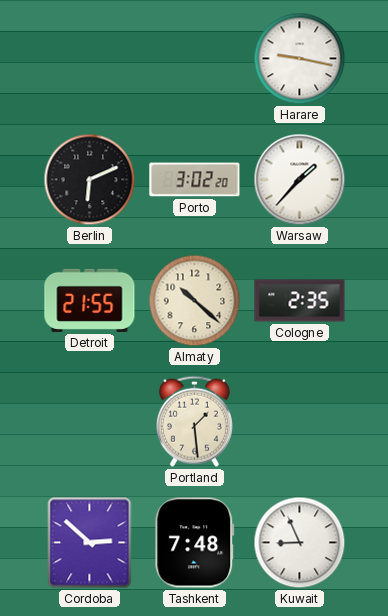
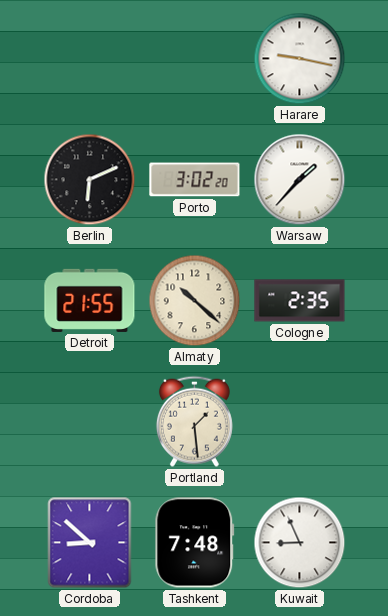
Cordoba: 2:52 -> 8:52
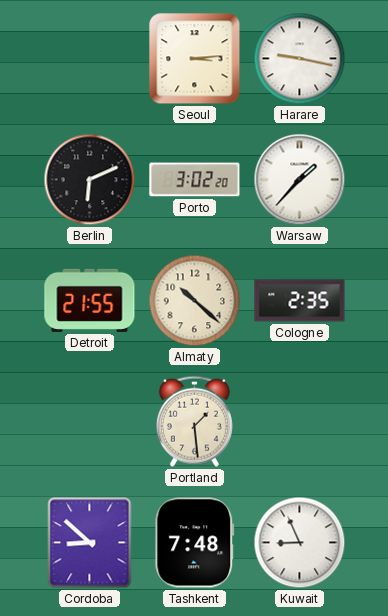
Seoul: none -> 3:14
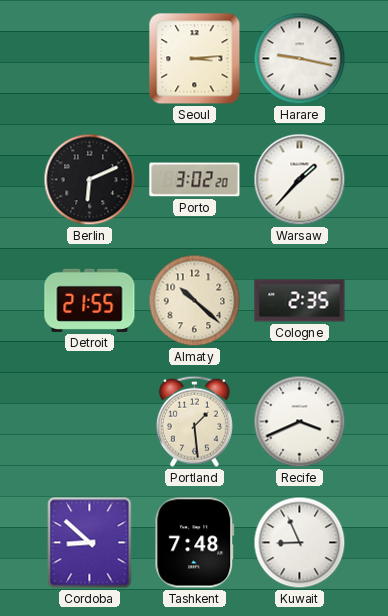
Recife: none -> 3:41
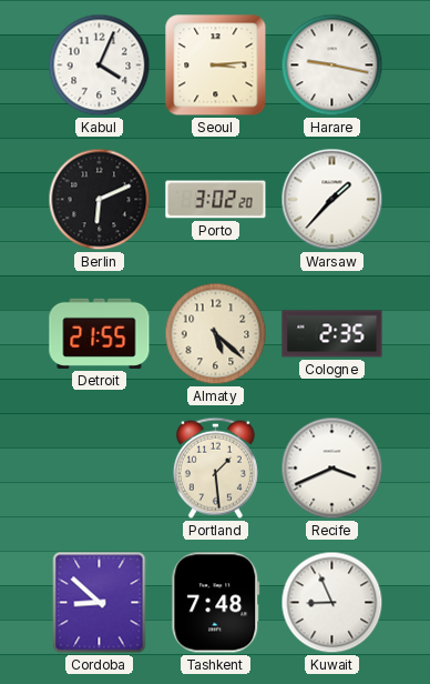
Kabul: none -> 4:04
Almaty: 10:22 -> 5:22
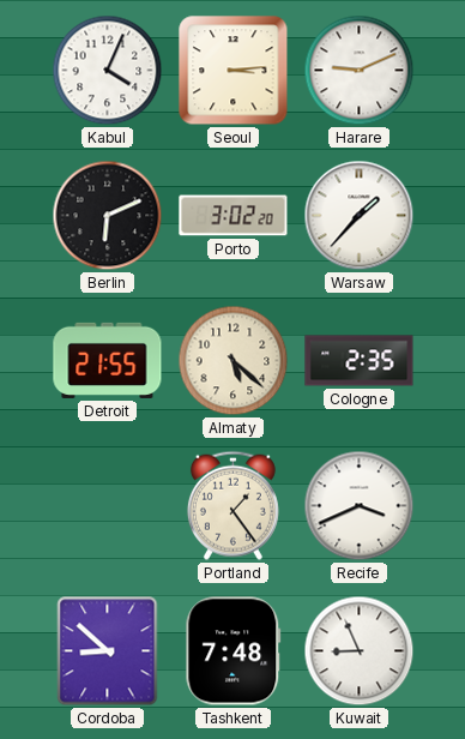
Harare: 9:17 -> 9:11
Portland: 1:29 -> 1:24
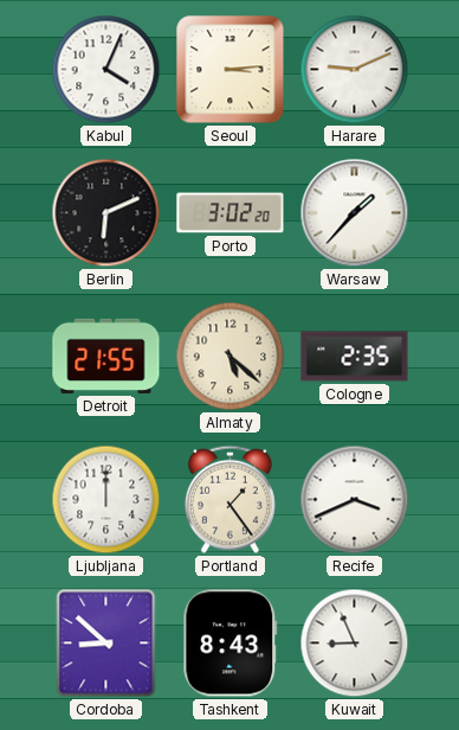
Ljubljana: none -> 12:00
Tashkent: 7:48 -> 8:43
